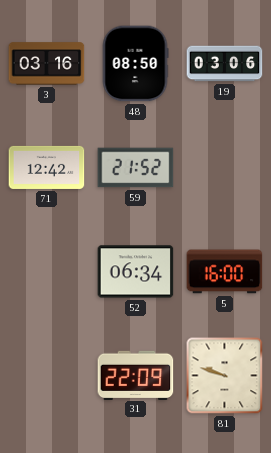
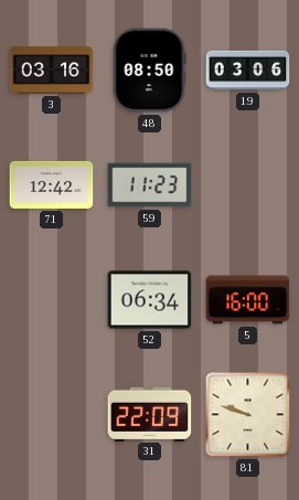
59: 21:52 -> 11:23
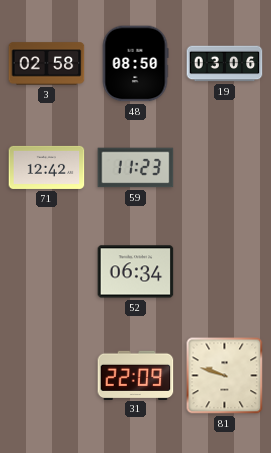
3: 03:16 -> 02:58
5: 16:00 -> none
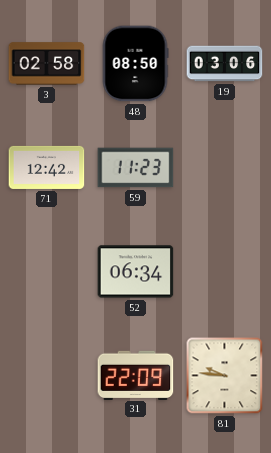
81: 9:48 -> 9:46
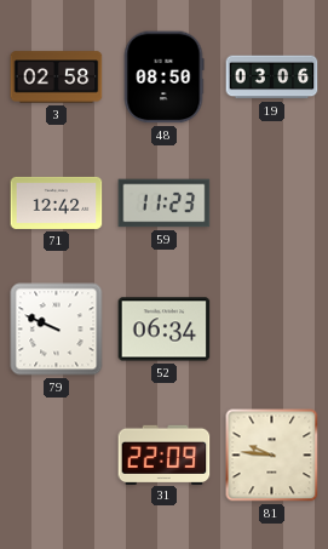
79: none -> 9:49
